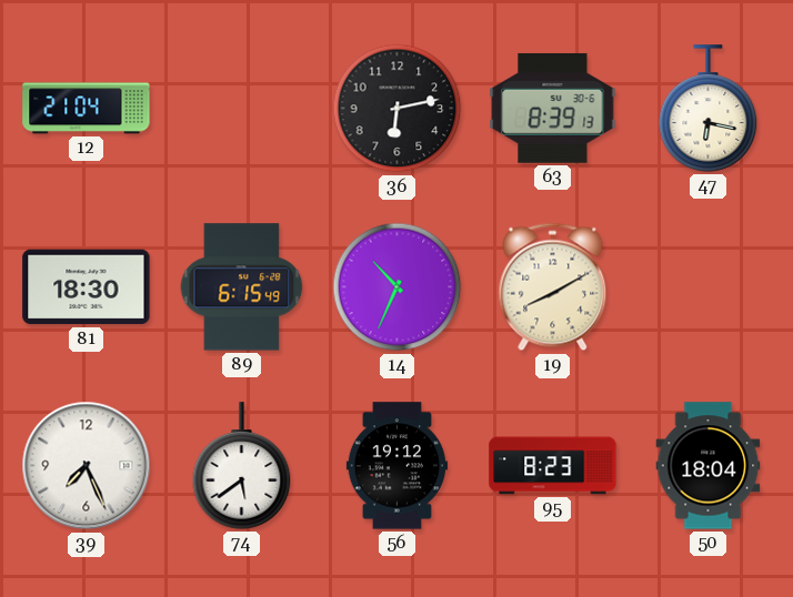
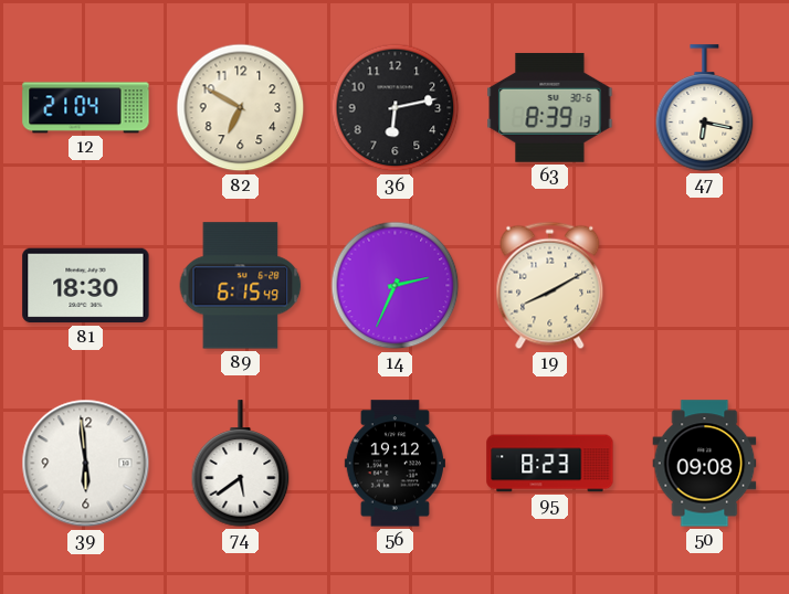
82: none -> 6:50
14: 10:34 -> 2:34
39: 7:26 -> 5:59
50: 18:04 -> 09:08
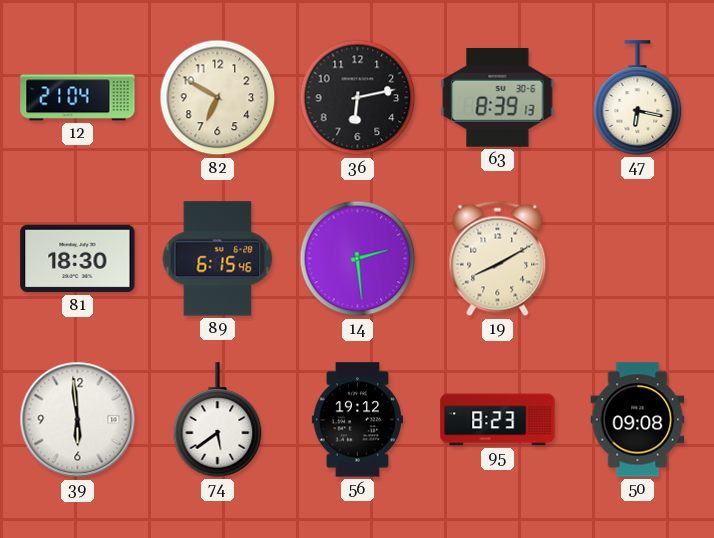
89: 6:15:49 -> 6:15:46
14: 2:34 -> 2:29
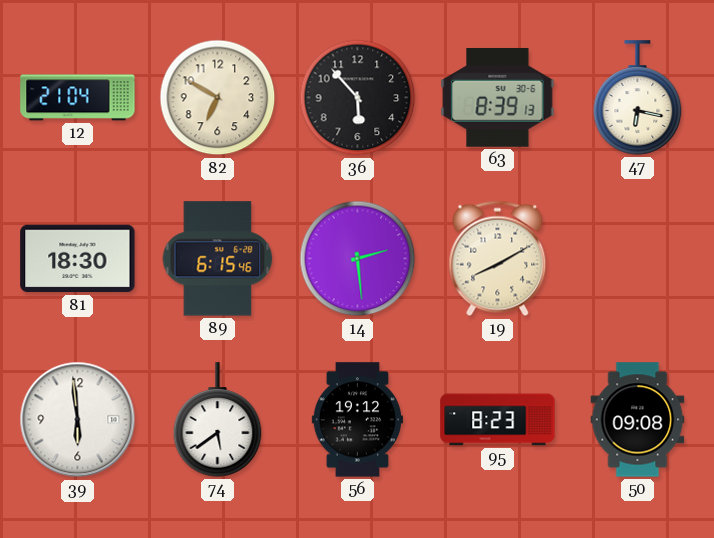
36: 6:13 -> 5:53
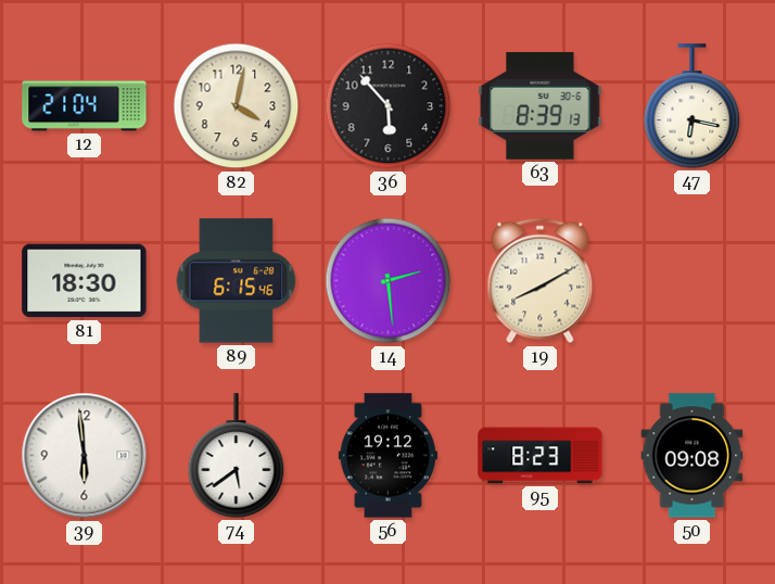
82: 6:50 -> 4:02
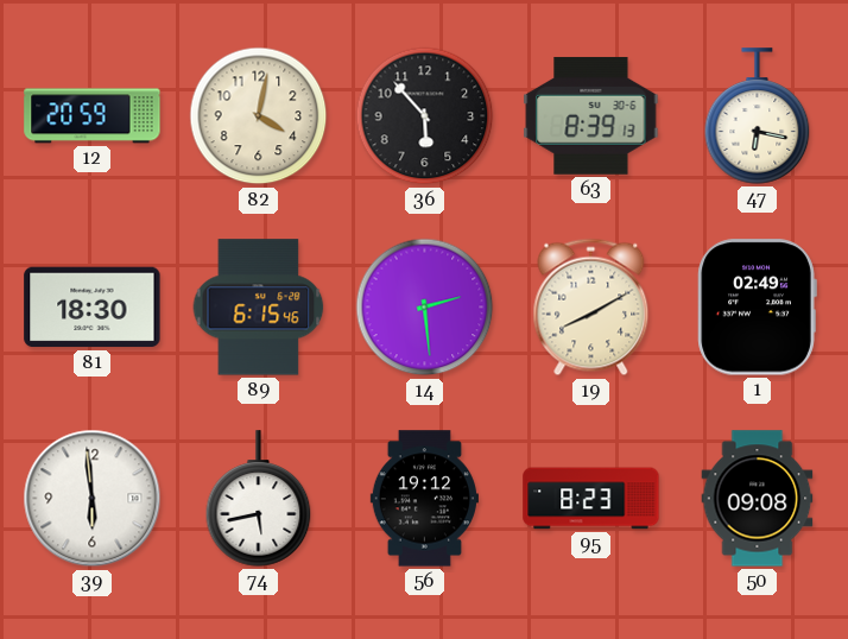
12: 21:04 -> 20:59
1: none -> 02:49
74: 5:39 -> 5:43
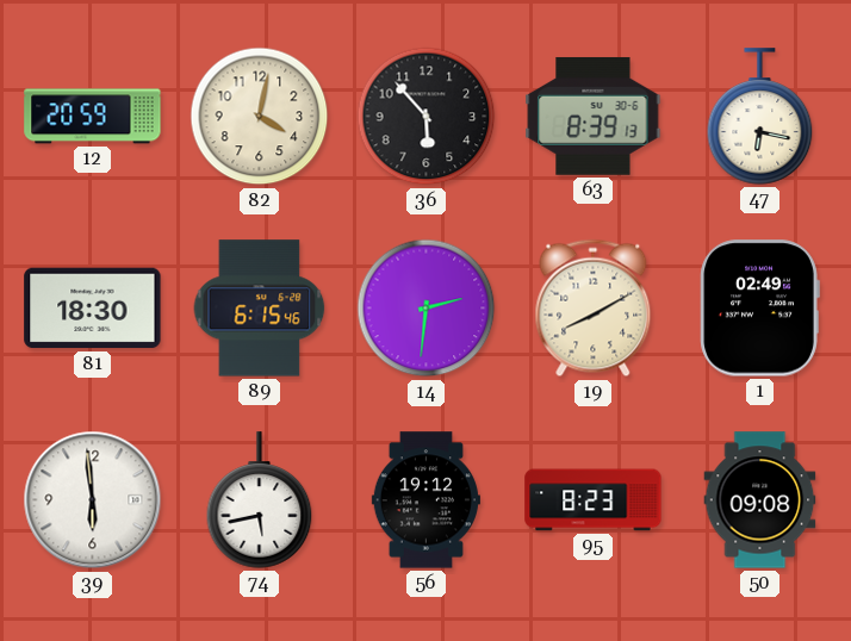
14: 2:29 -> 2:31
